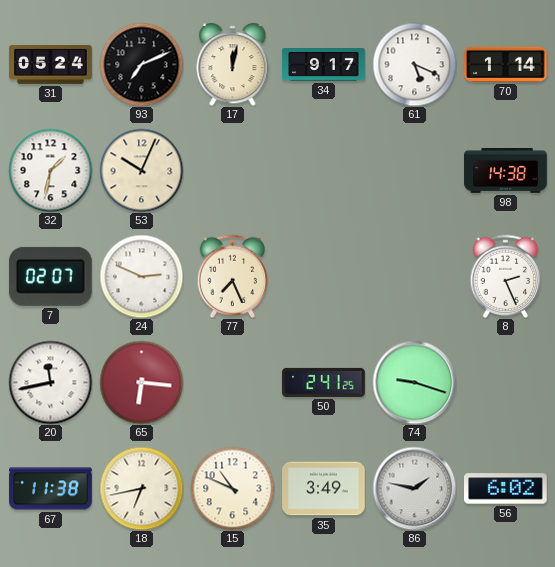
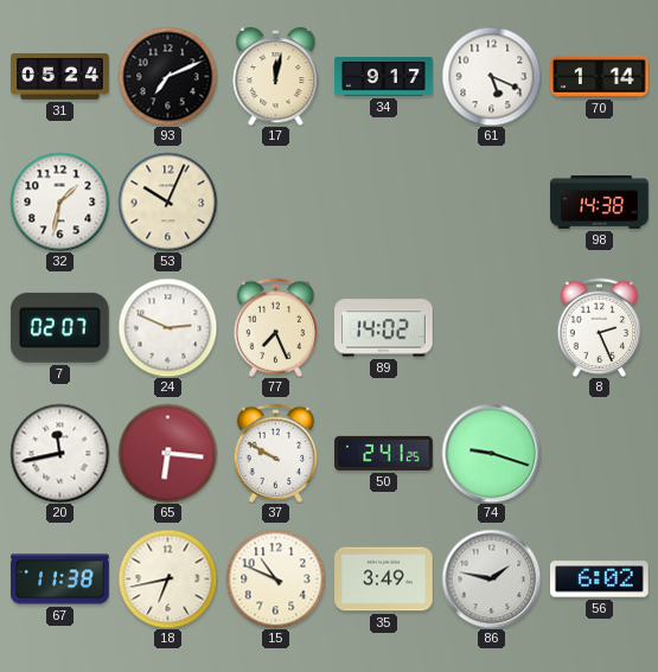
89: none -> 14:02
37: none -> 9:50
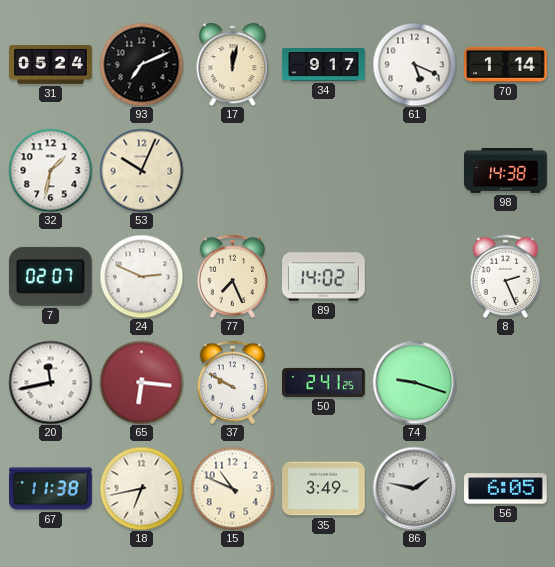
56: 6:02 -> 6:05
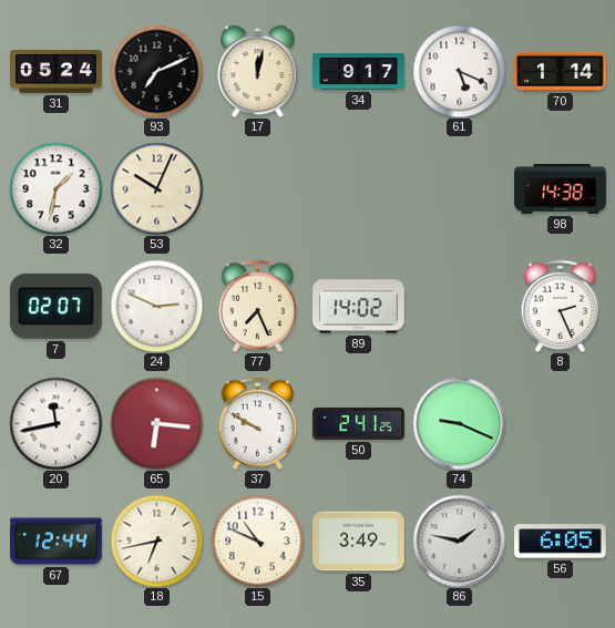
74: 9:18 -> 9:19
67: 11:38 -> 12:44
